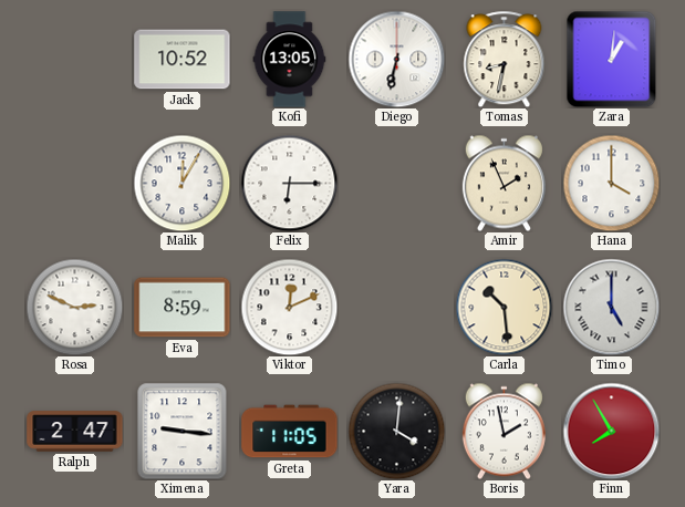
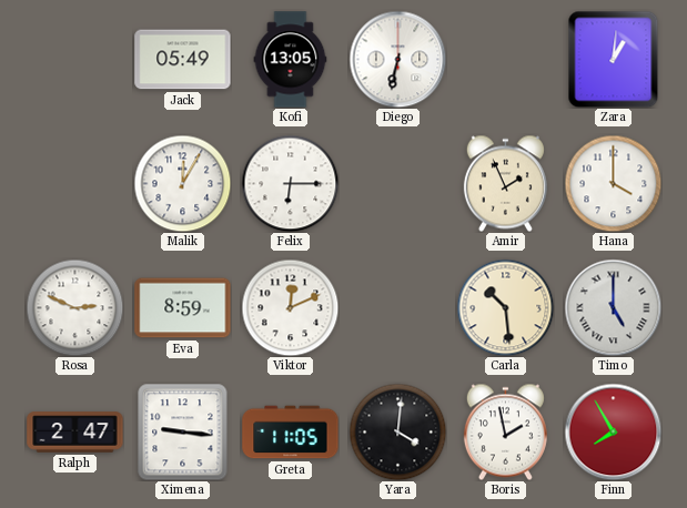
Jack: 10:52 -> 05:49
Tomas: 8:32 -> none
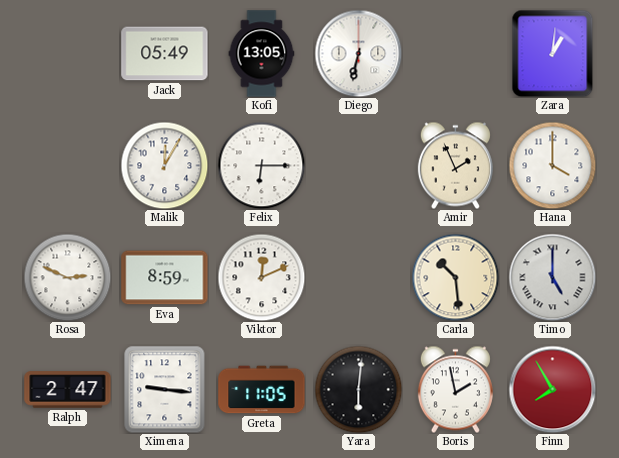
Yara: 4:01 -> 6:01
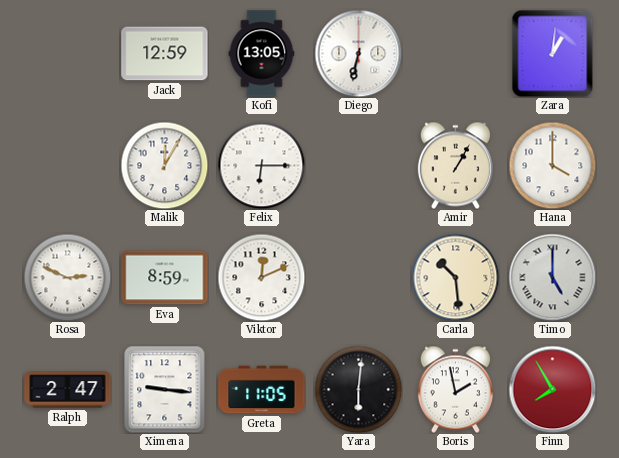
Jack: 05:49 -> 12:59
Amir: 1:56 -> 1:05
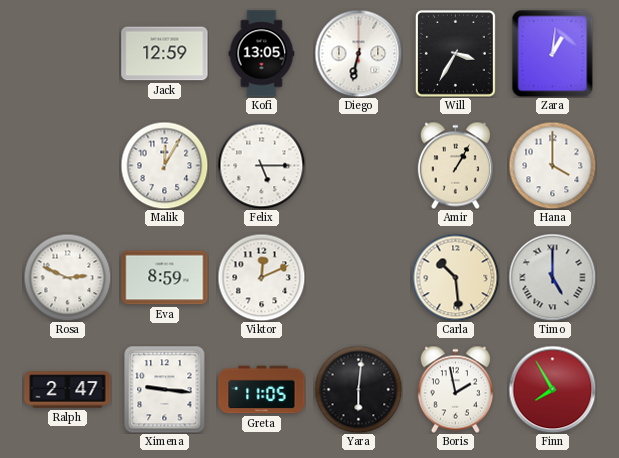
Will: none -> 3:35
Felix: 6:15 -> 5:15
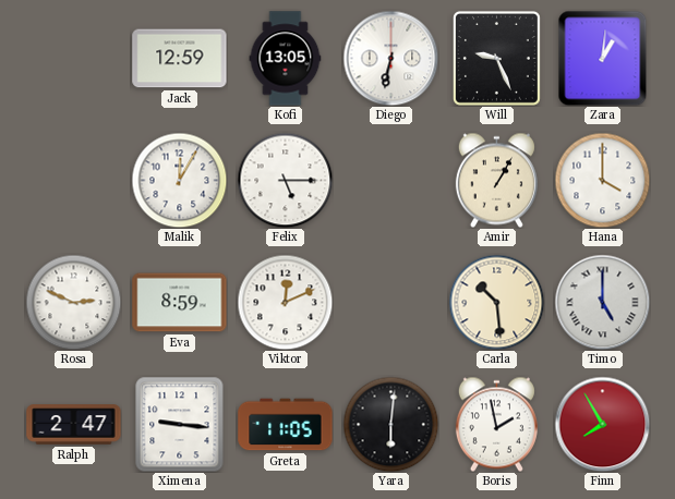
Will: 3:35 -> 9:26
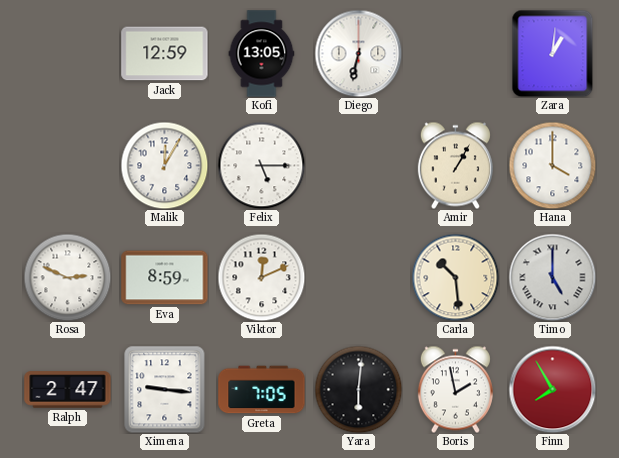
Will: 9:26 -> none
Greta: 11:05 -> 7:05
